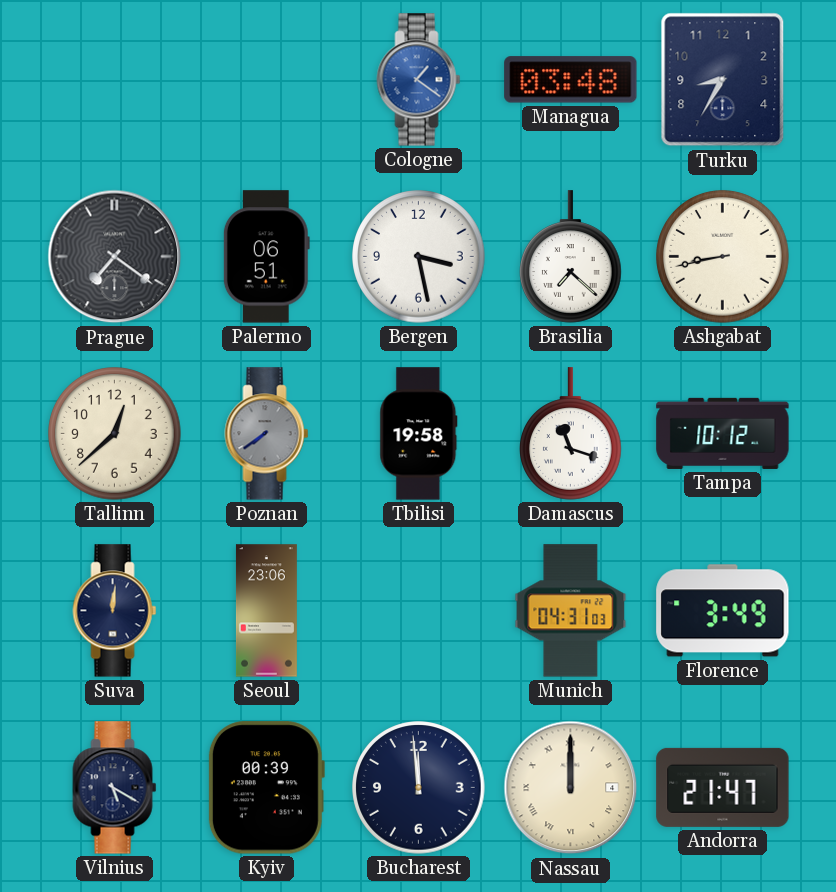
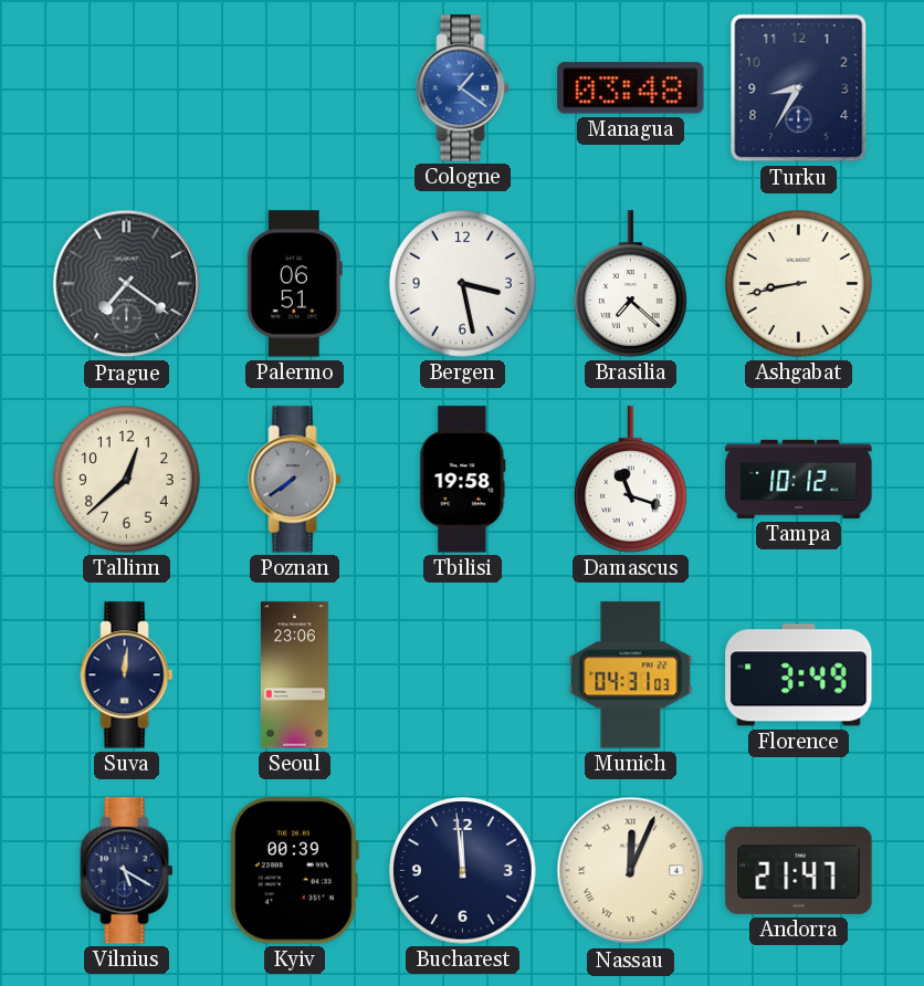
Nassau: 12:00 -> 12:04
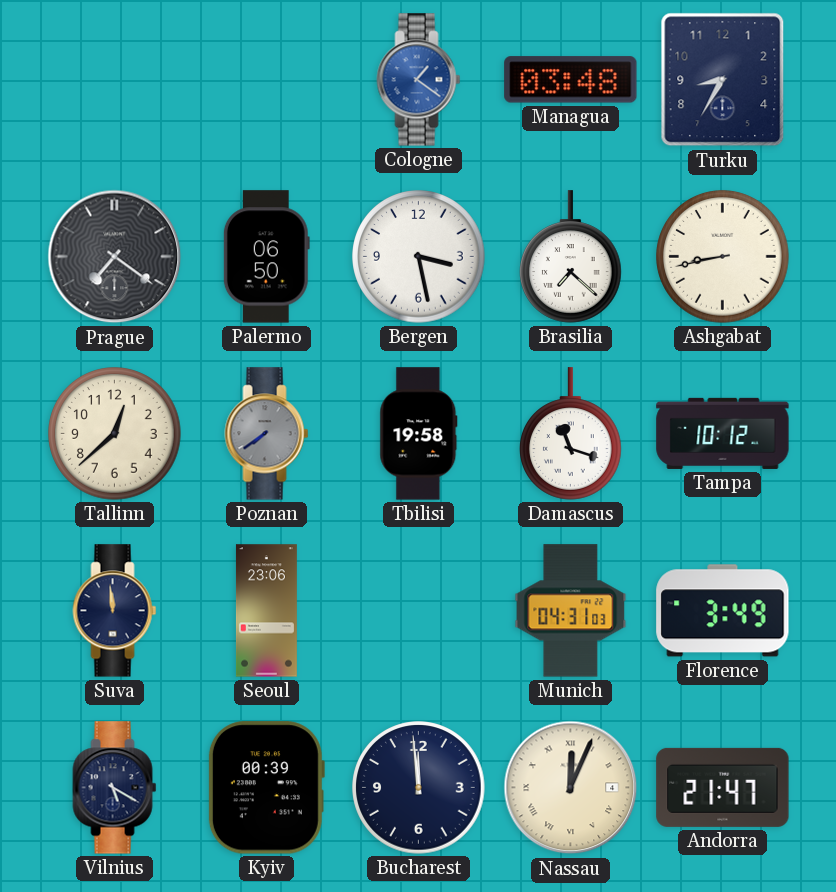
Palermo: 06:51 -> 06:50
Suva: 12:01 -> 11:59
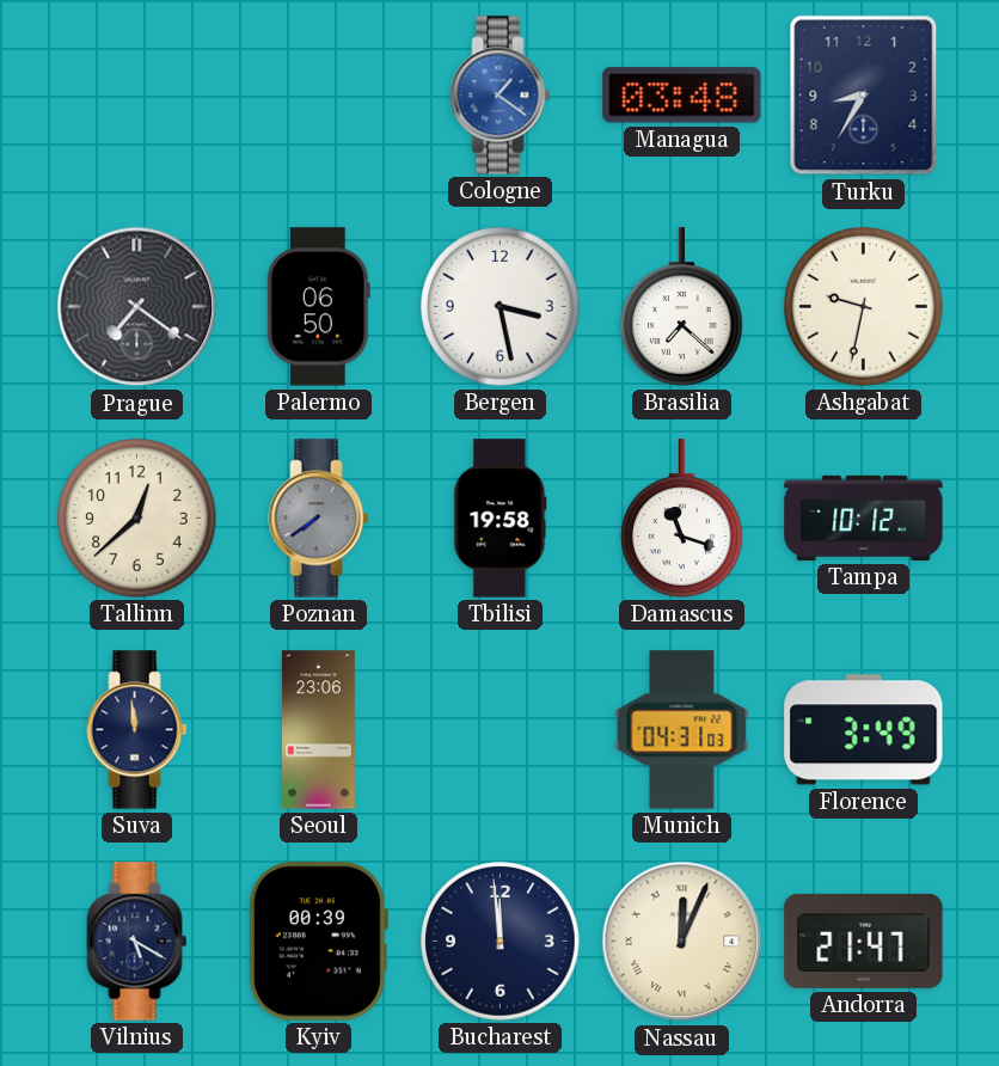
Ashgabat: 8:43 -> 9:32
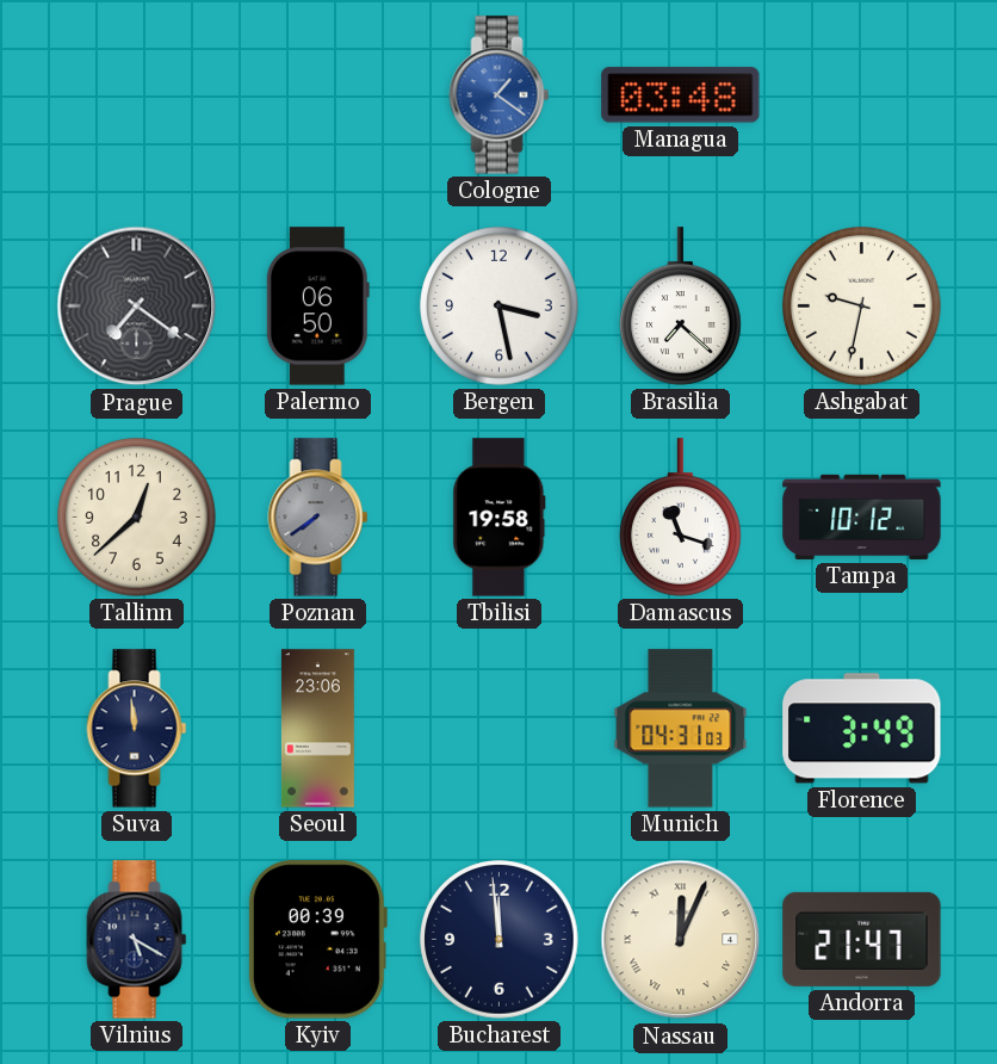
Turku: 8:35 -> none
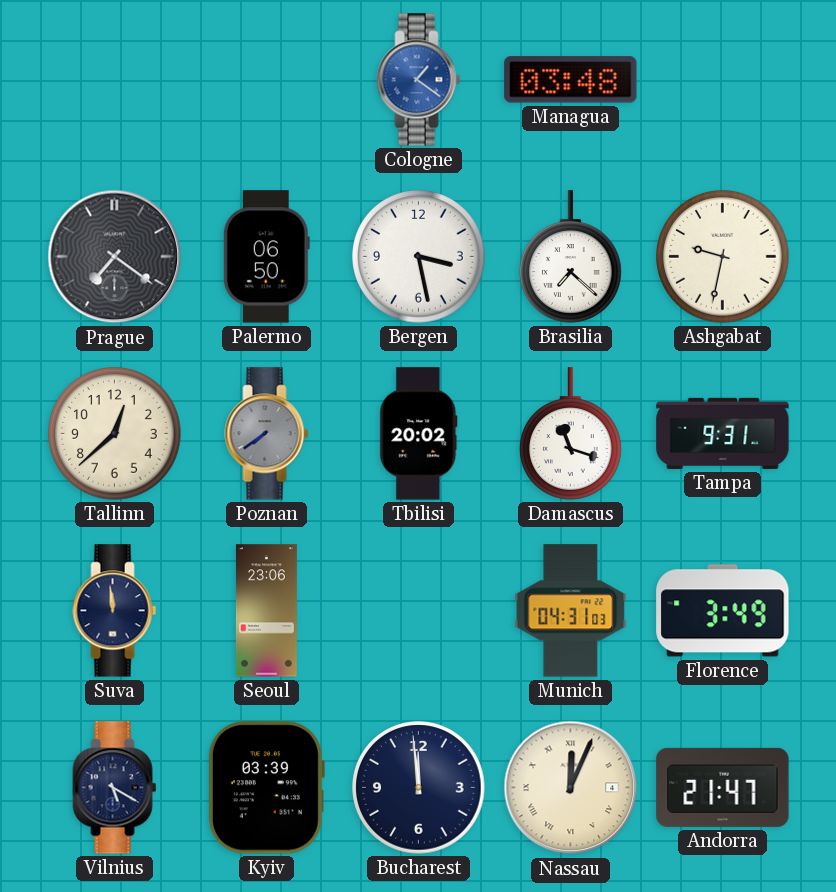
Tbilisi: 19:58 -> 20:02
Tampa: 10:12 -> 9:31
Kyiv: 00:39 -> 03:39
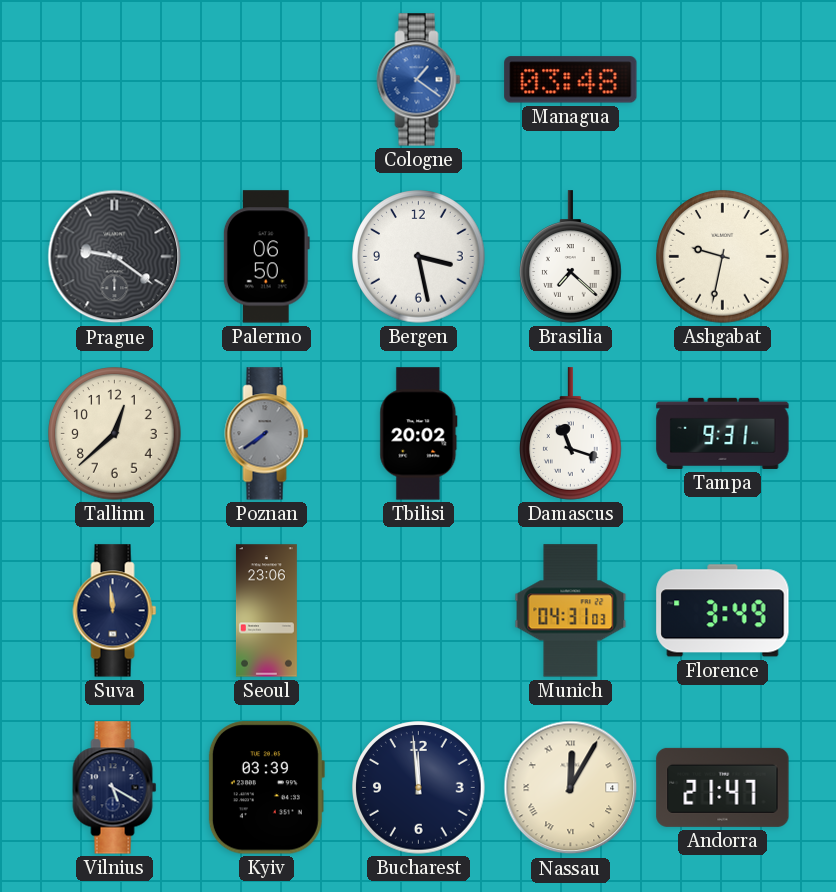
Prague: 7:21 -> 9:21
Nassau: 12:04 -> 12:05
